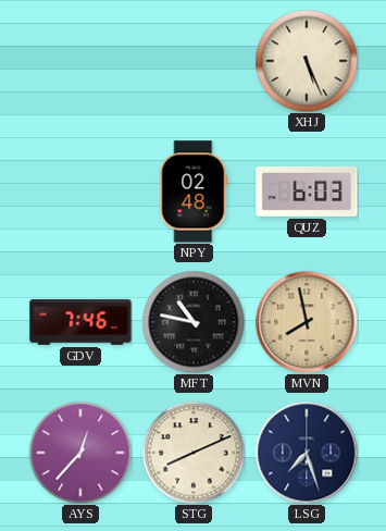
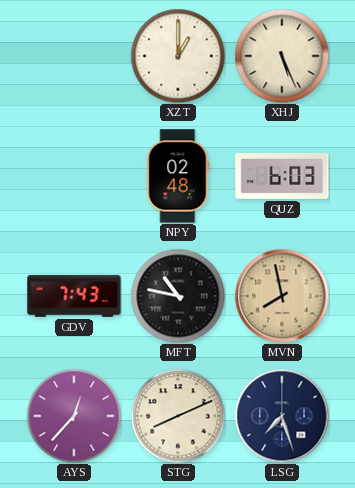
XZT: none -> 1:00
GDV: 7:46 -> 7:43
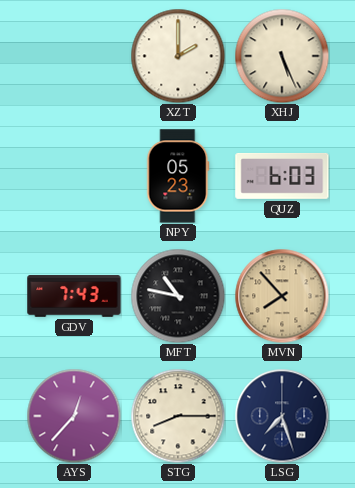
XZT: 1:00 -> 2:00
NPY: 02:48 -> 05:23
MVN: 7:58 -> 7:53
STG: 8:11 -> 8:15
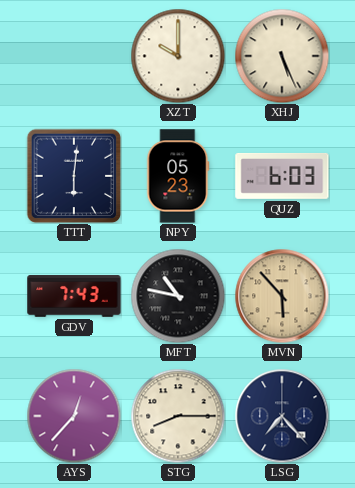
XZT: 2:00 -> 10:00
TTT: none -> 6:01
MVN: 7:53 -> 5:53
LSG: 7:27 -> 7:23
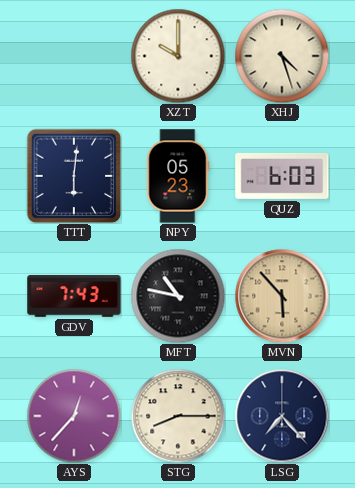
XHJ: 5:26 -> 4:27
